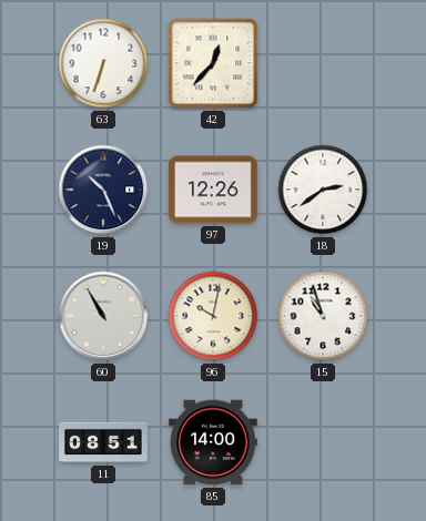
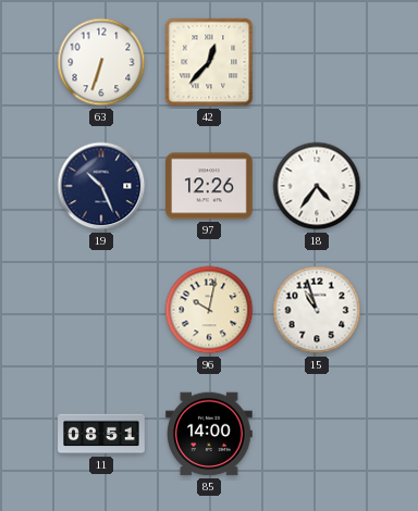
18: 2:39 -> 4:36
60: 10:55 -> none
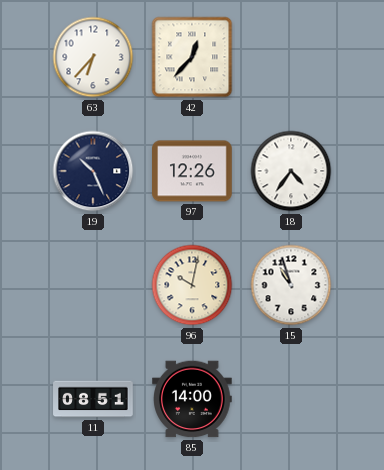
63: 6:33 -> 6:37
